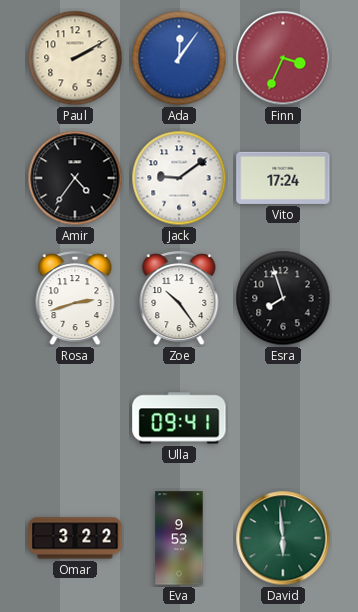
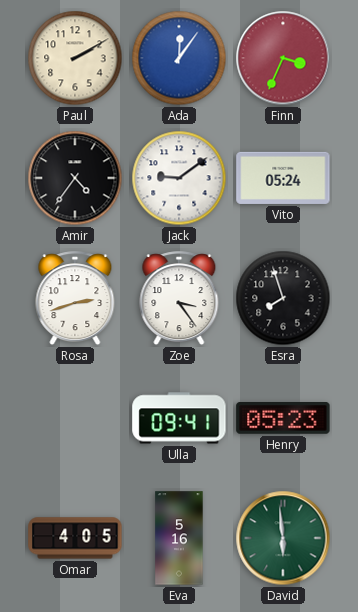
Vito: 17:24 -> 05:24
Zoe: 10:24 -> 3:24
Henry: none -> 05:23
Omar: 3:22 -> 4:05
Eva: 9:53 -> 5:16
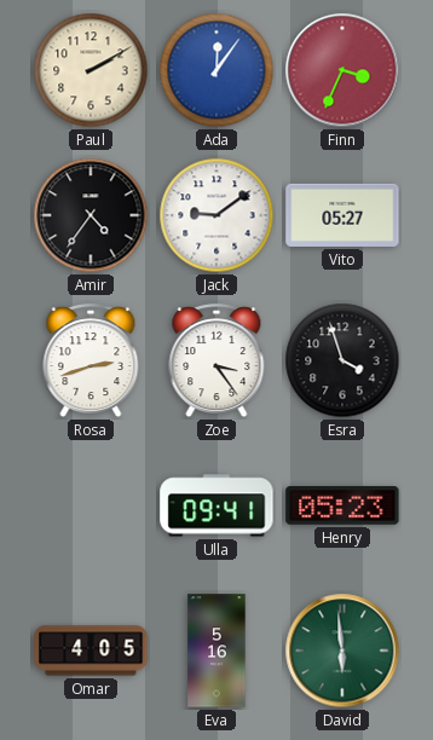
Vito: 05:24 -> 05:27
Esra: 7:57 -> 3:57
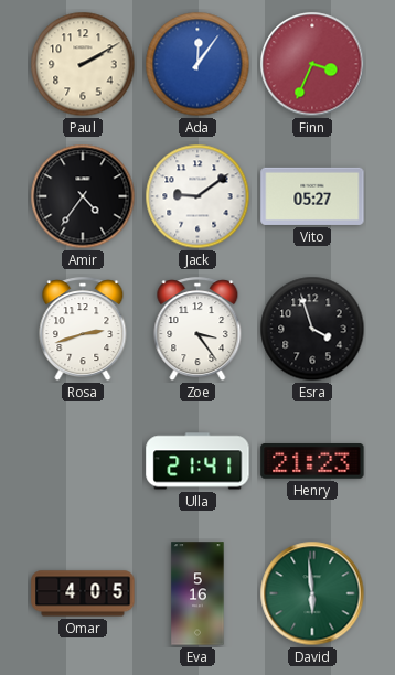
Ulla: 09:41 -> 21:41
Henry: 05:23 -> 21:23
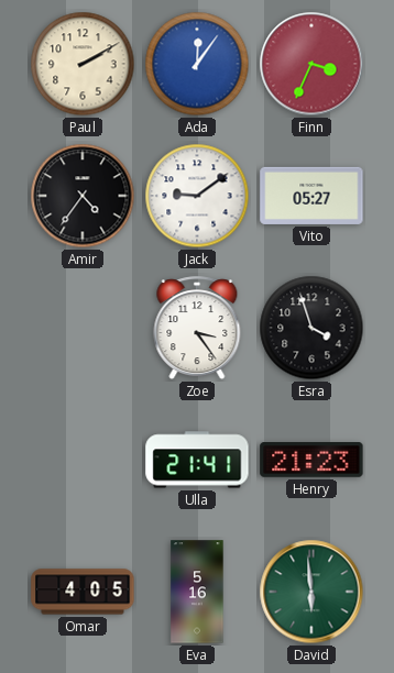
Rosa: 2:42 -> none
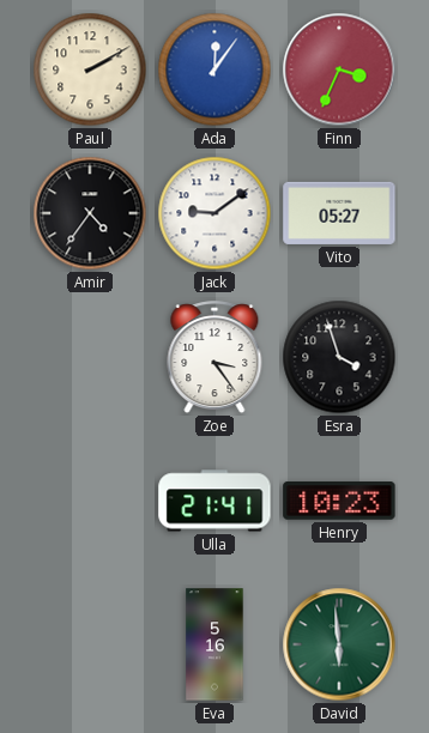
Henry: 21:23 -> 10:23
Omar: 4:05 -> none
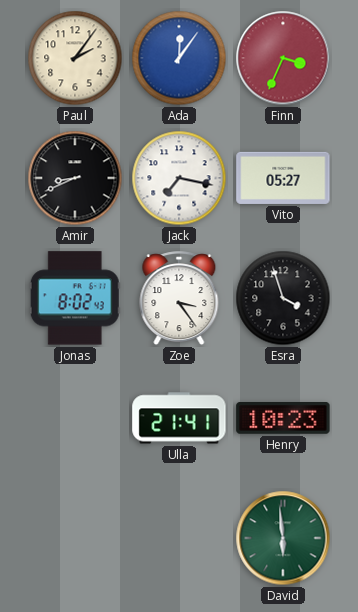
Paul: 2:10 -> 2:06
Amir: 4:36 -> 8:41
Jack: 9:09 -> 7:17
Jonas: none -> 8:02
Eva: 5:16 -> none
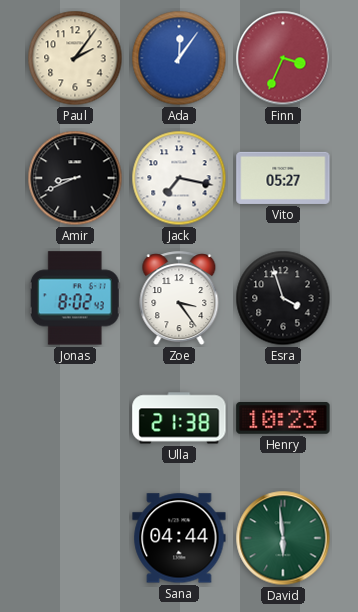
Ulla: 21:41 -> 21:38
Sana: none -> 04:44
